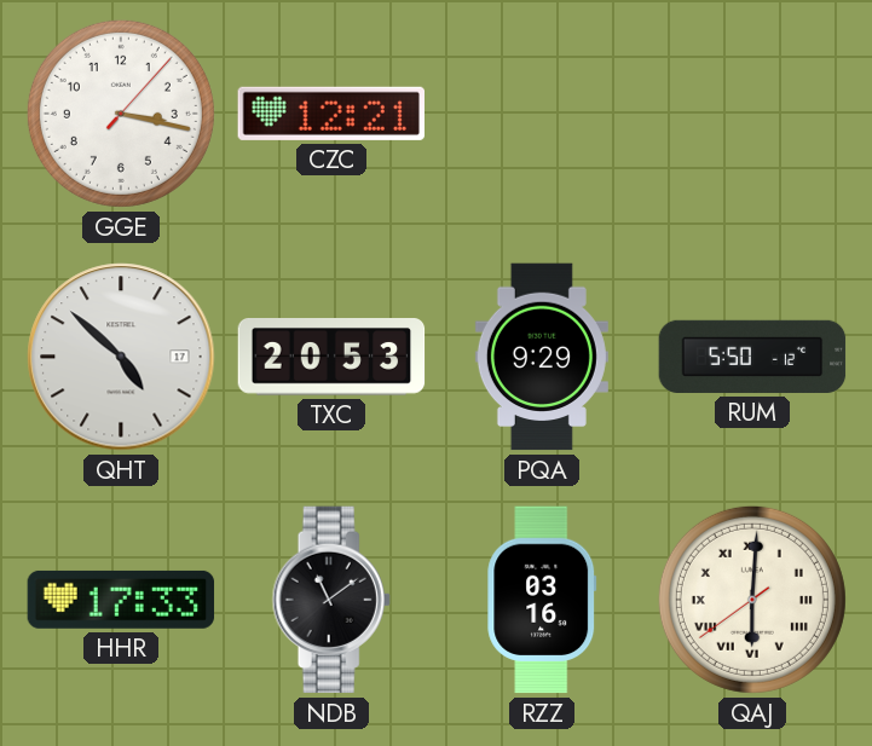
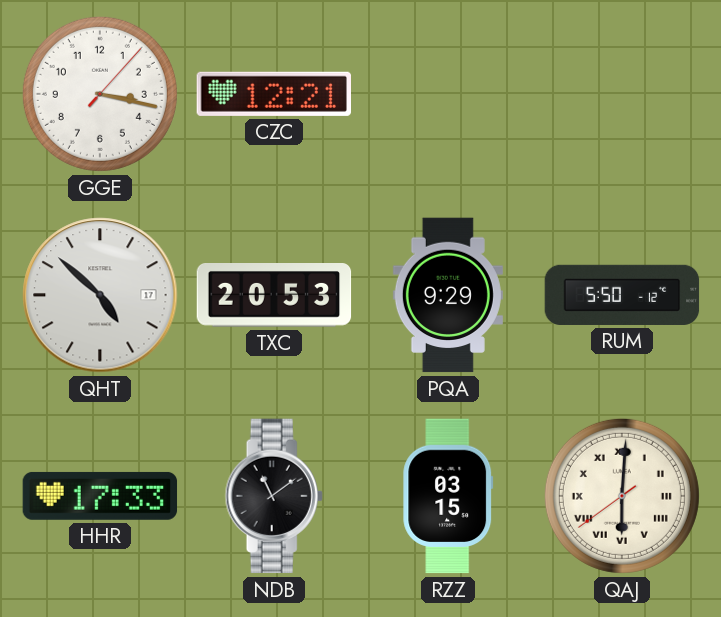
RZZ: 03:16 -> 03:15
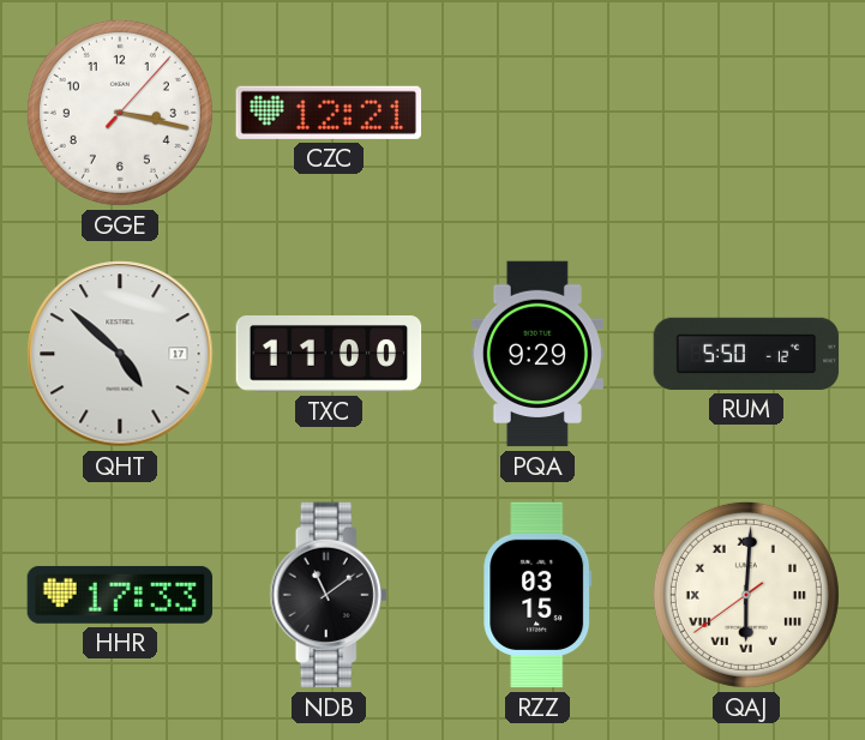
TXC: 20:53 -> 11:00
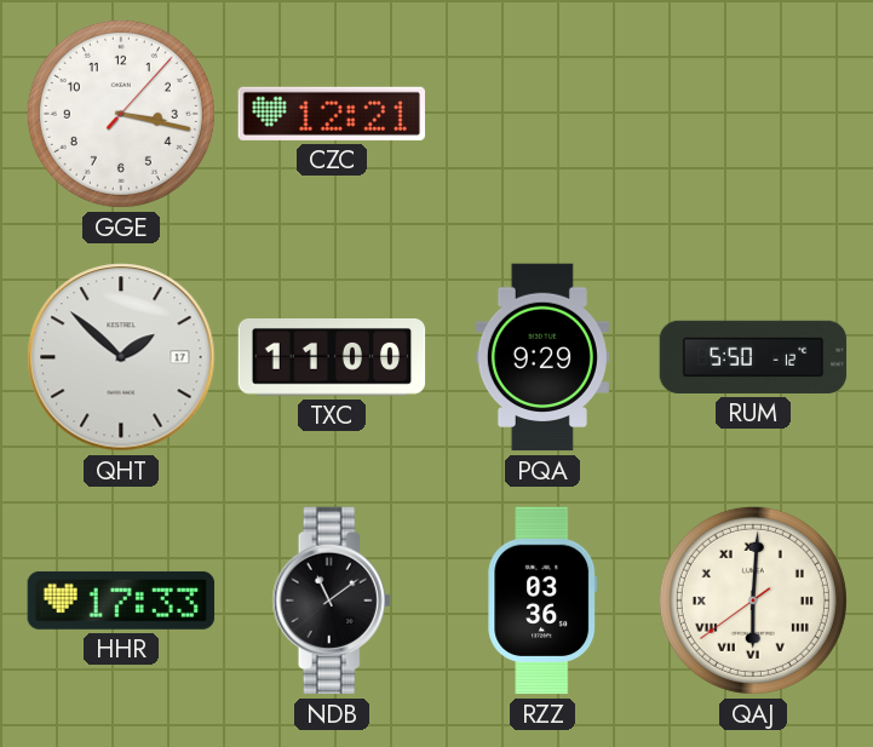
QHT: 4:52 -> 1:52
RZZ: 03:15 -> 03:36
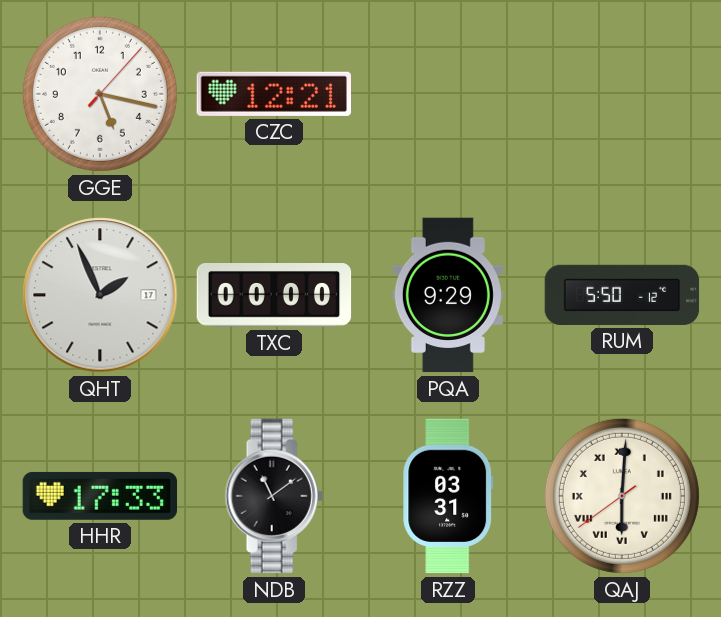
GGE: 3:17 -> 5:17
QHT: 1:52 -> 1:56
TXC: 11:00 -> 00:00
RZZ: 03:36 -> 03:31
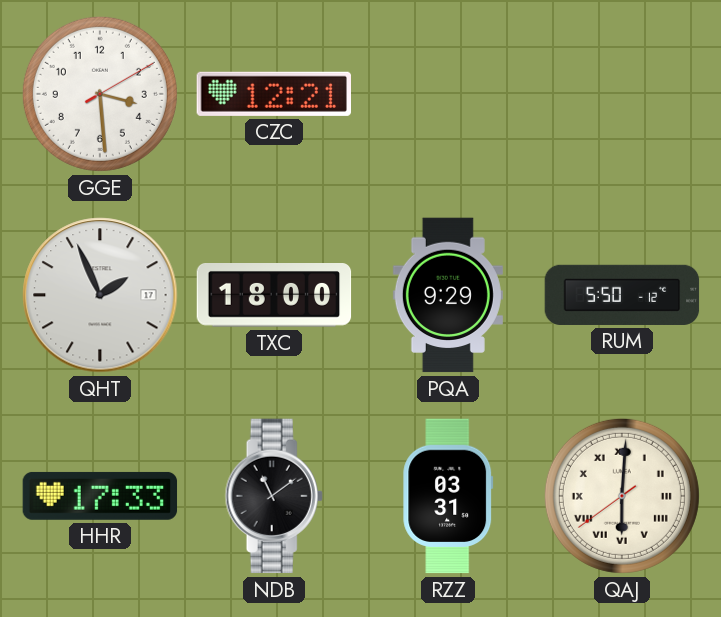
GGE: 5:17 -> 3:29
TXC: 00:00 -> 18:00
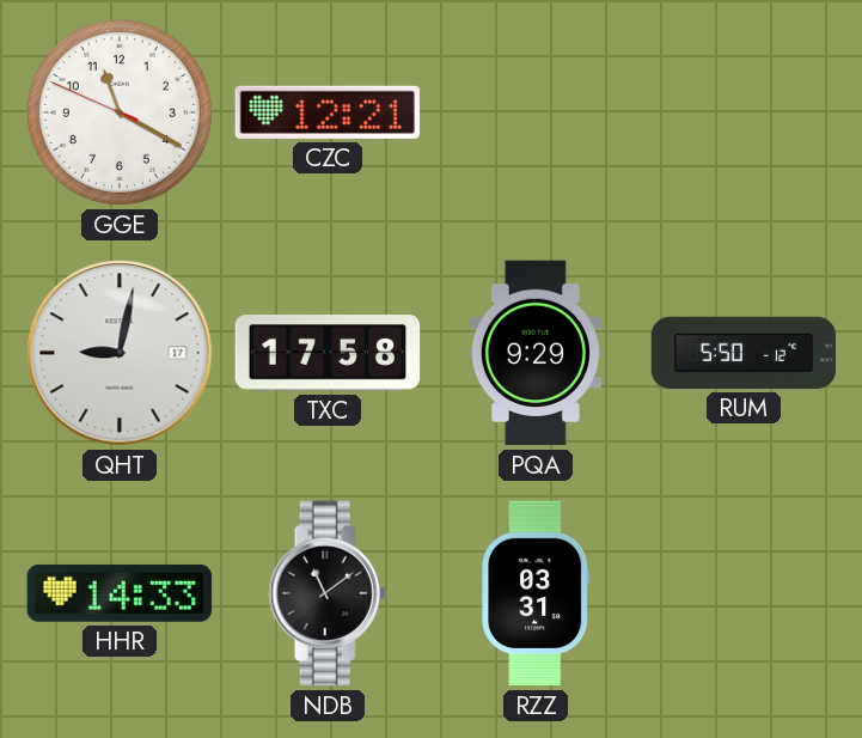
GGE: 3:29 -> 11:19
QHT: 1:56 -> 9:02
TXC: 18:00 -> 17:58
HHR: 17:33 -> 14:33
QAJ: 6:00 -> none
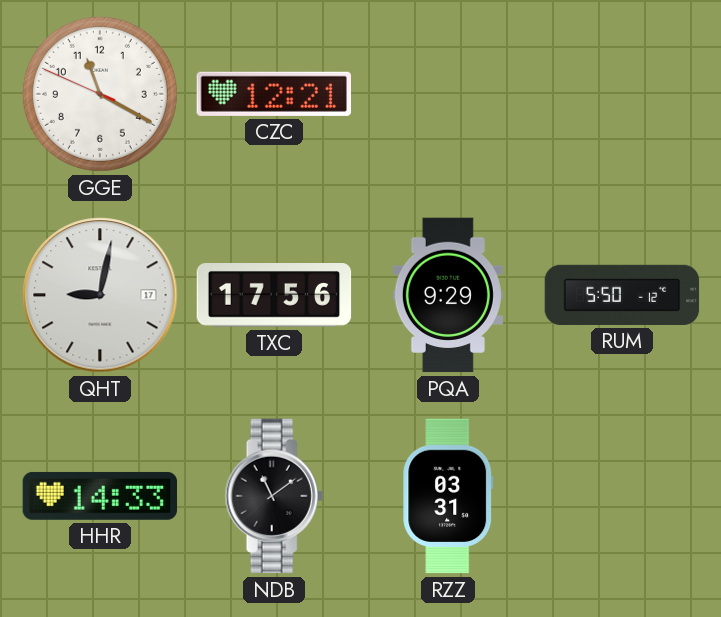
TXC: 17:58 -> 17:56
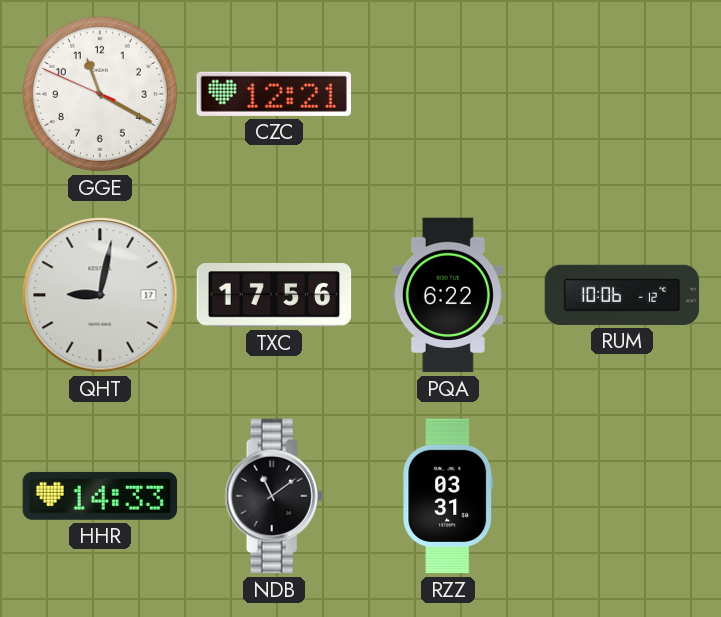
PQA: 9:29 -> 6:22
RUM: 5:50 -> 10:06
